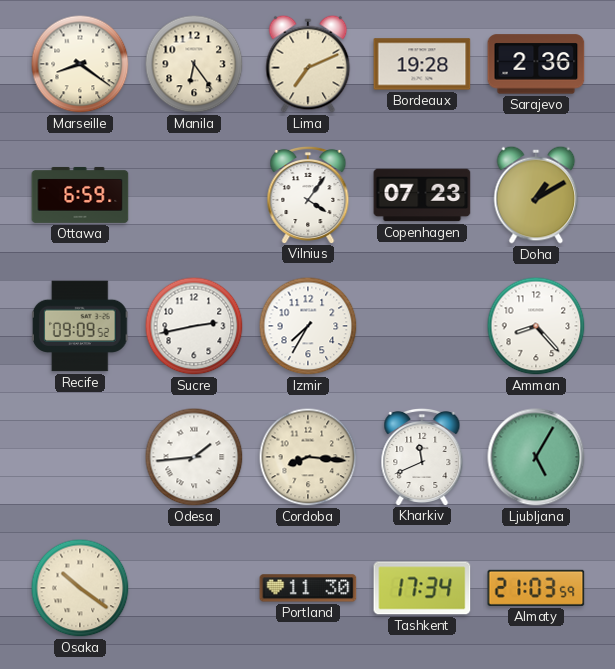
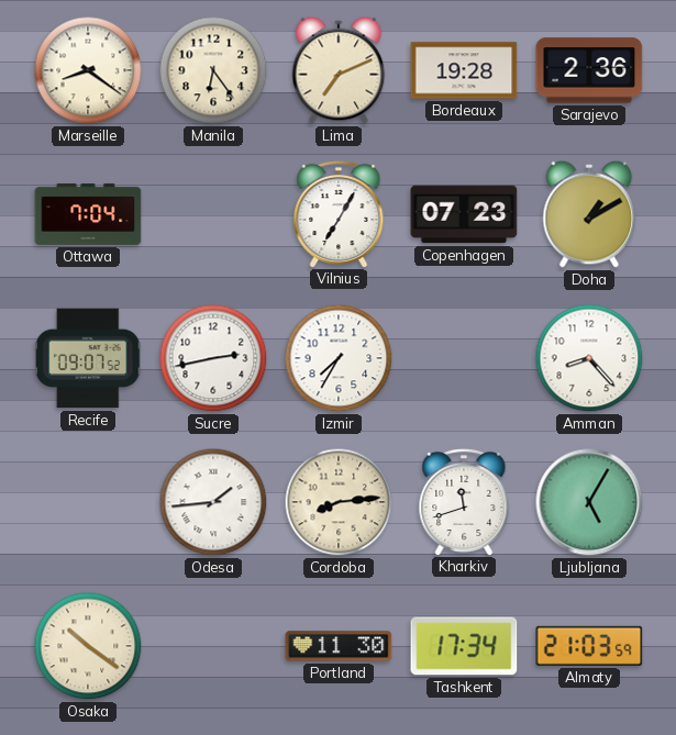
Ottawa: 6:59 -> 7:04
Vilnius: 4:06 -> 7:05
Recife: 09:09 -> 09:07
Cordoba: 8:16 -> 8:14
Kharkiv: 11:41 -> 11:42
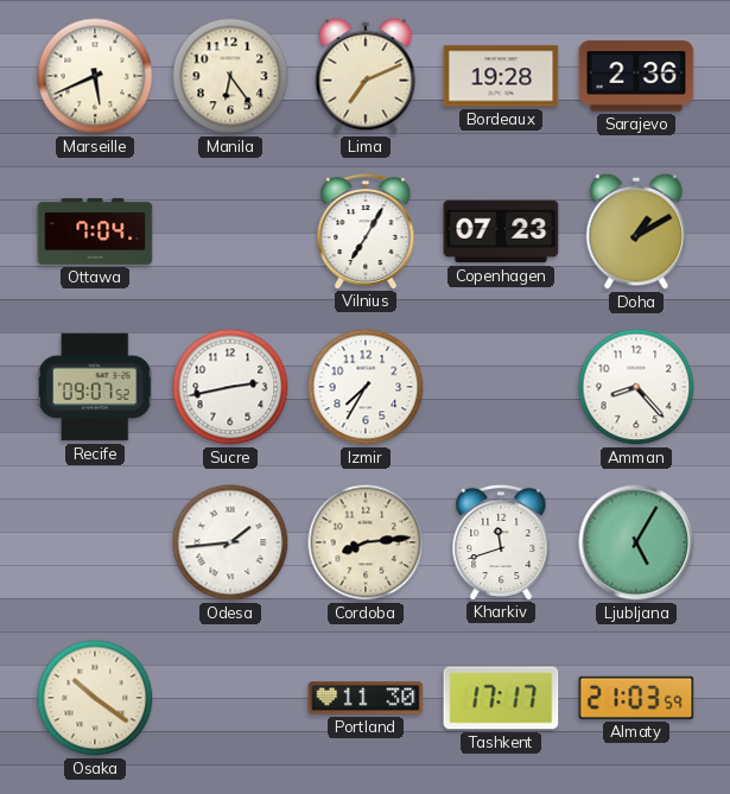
Marseille: 8:21 -> 5:41
Tashkent: 17:34 -> 17:17
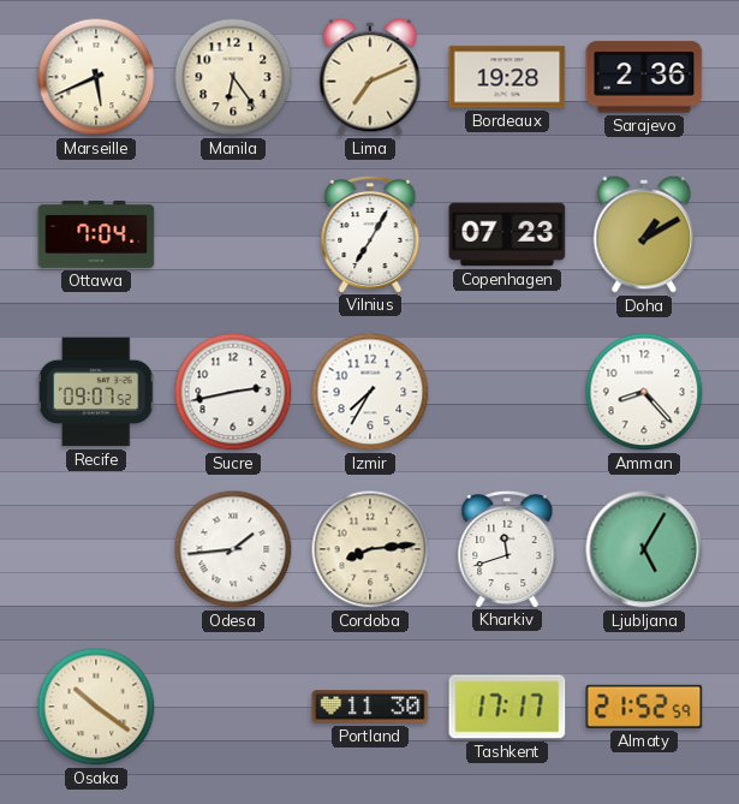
Almaty: 21:03 -> 21:52
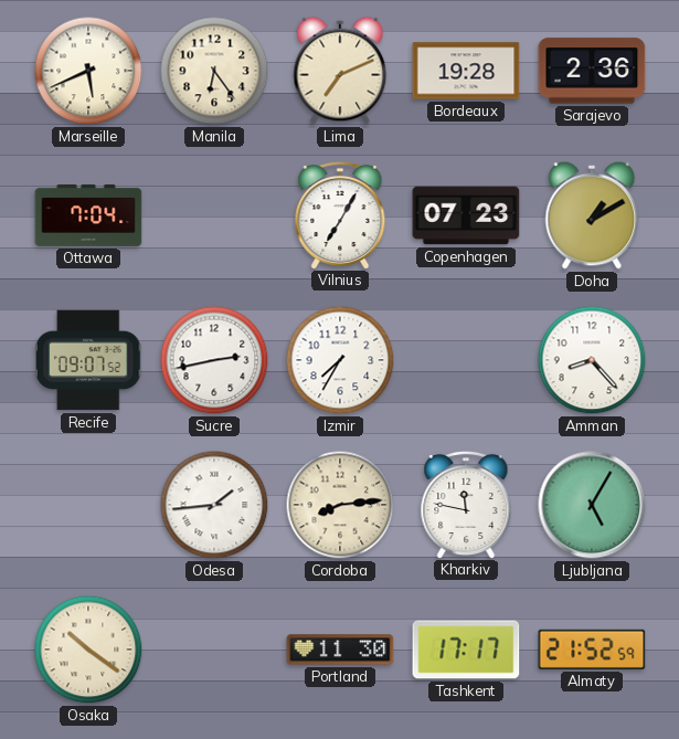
Kharkiv: 11:42 -> 11:47
